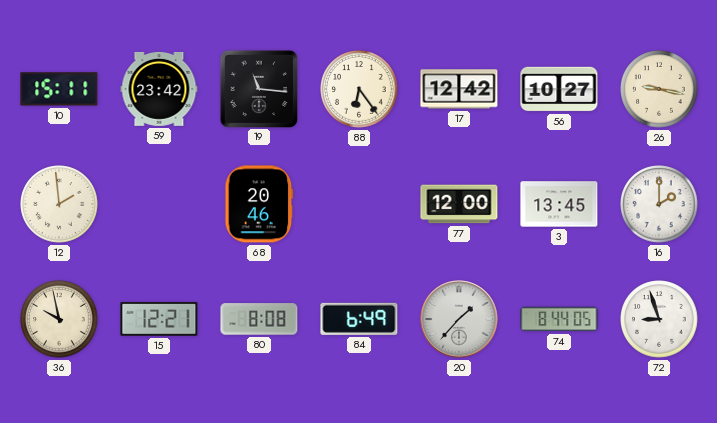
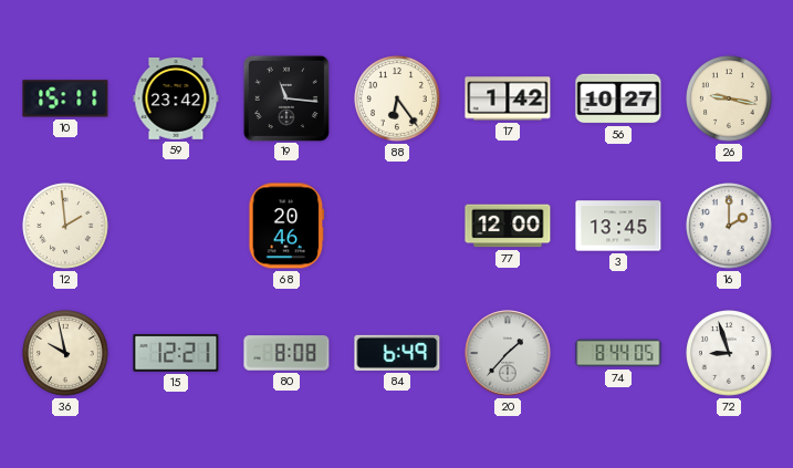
17: 12:42 -> 1:42
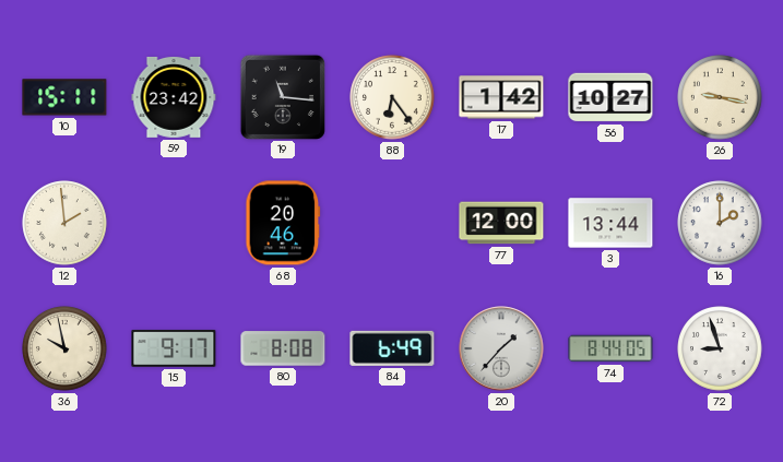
3: 13:45 -> 13:44
15: 12:21 -> 9:17
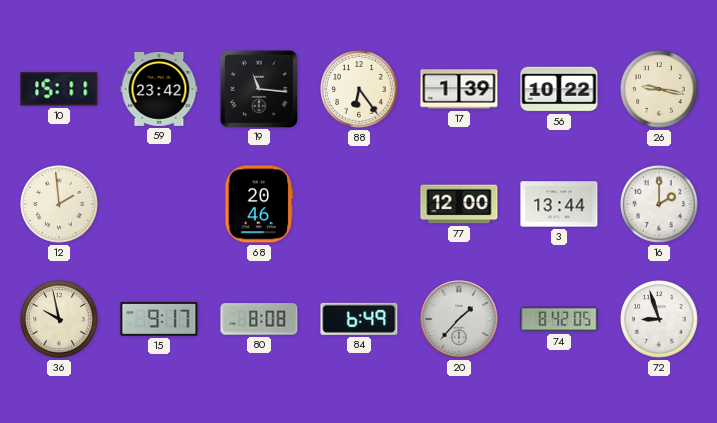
17: 1:42 -> 1:39
56: 10:27 -> 10:22
74: 8:44 -> 8:42
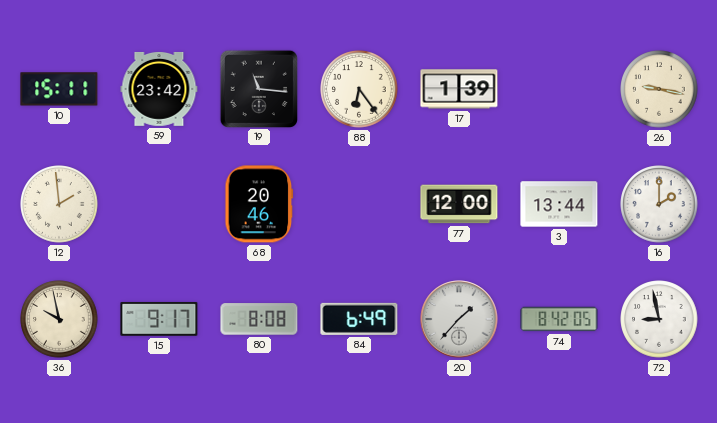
56: 10:22 -> none
72: 8:57 -> 8:58
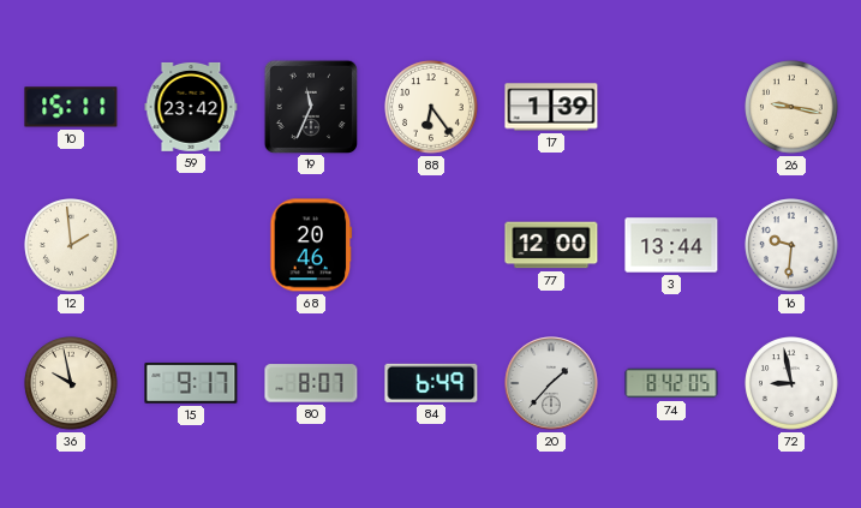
19: 11:16 -> 11:34
16: 2:00 -> 9:31
80: 8:08 -> 8:07
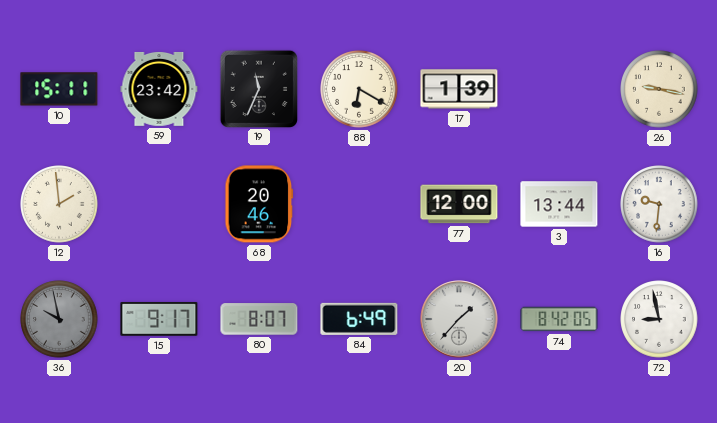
88: 6:24 -> 6:20
36 dial: cream -> grey
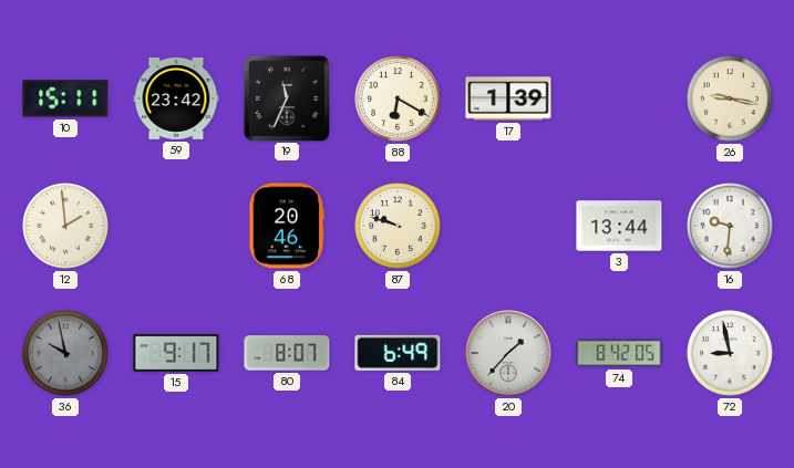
87: none -> 9:48
77: 12:00 -> none
